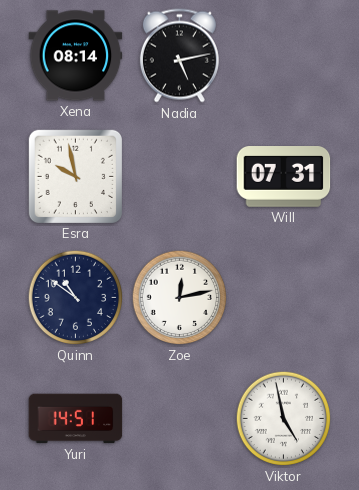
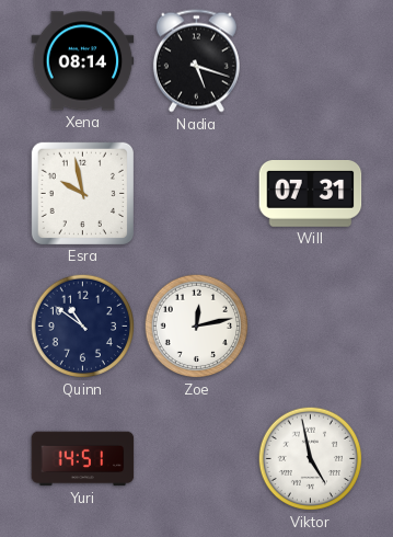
Nadia: 5:13 -> 5:18
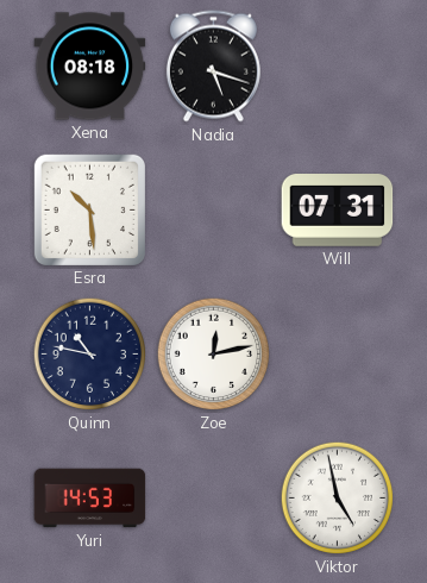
Xena: 08:14 -> 08:18
Esra: 9:58 -> 10:29
Quinn: 10:51 -> 10:47
Yuri: 14:51 -> 14:53
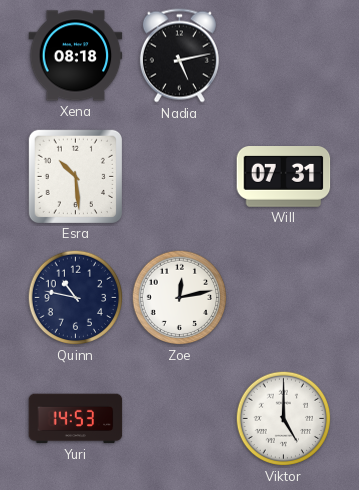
Nadia: 5:18 -> 5:13
Viktor: 4:58 -> 5:00
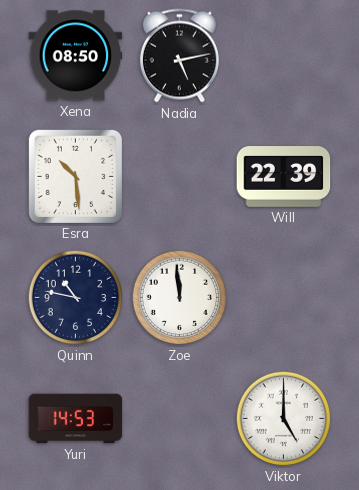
Xena: 08:18 -> 08:50
Will: 07:31 -> 22:39
Zoe: 12:13 -> 11:59
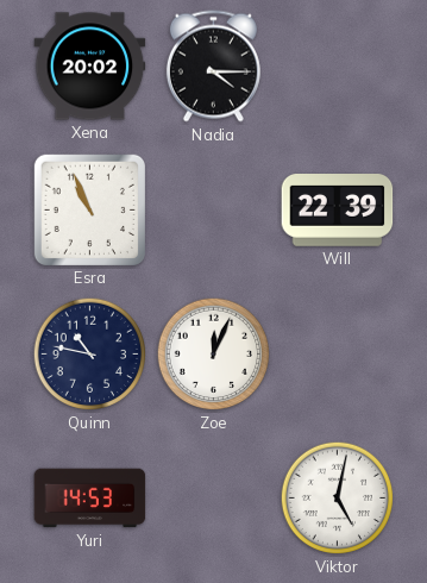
Xena: 08:50 -> 20:02
Nadia: 5:13 -> 4:15
Esra: 10:29 -> 10:56
Zoe: 11:59 -> 12:04
Viktor: 5:00 -> 5:02
